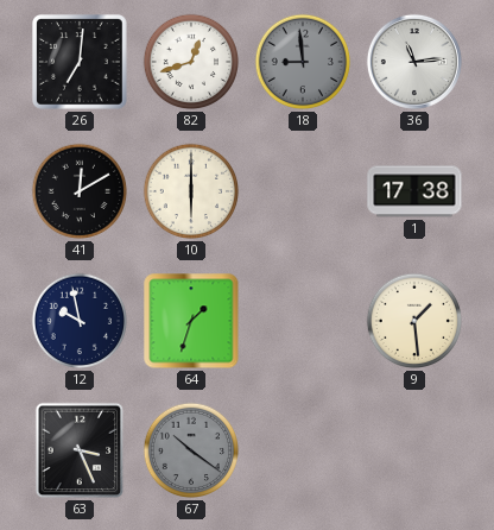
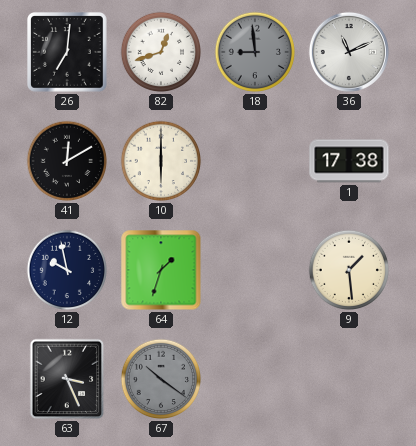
36: 11:14 -> 11:11
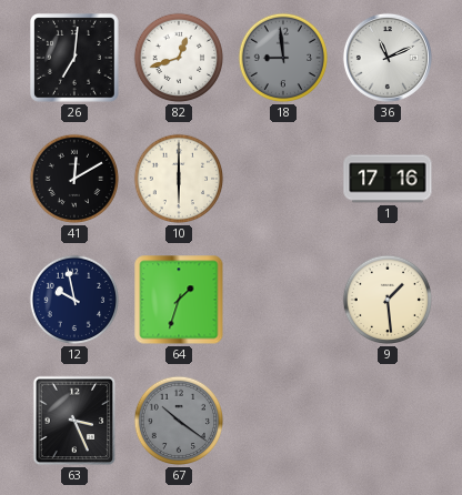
1: 17:38 -> 17:16
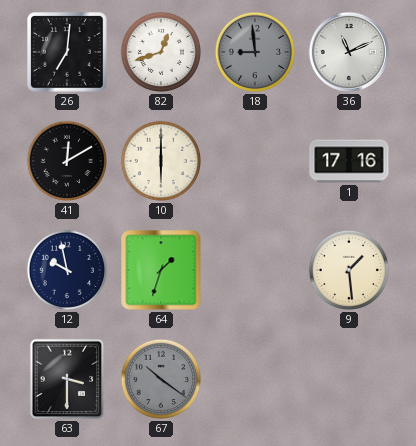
63: 3:26 -> 3:30
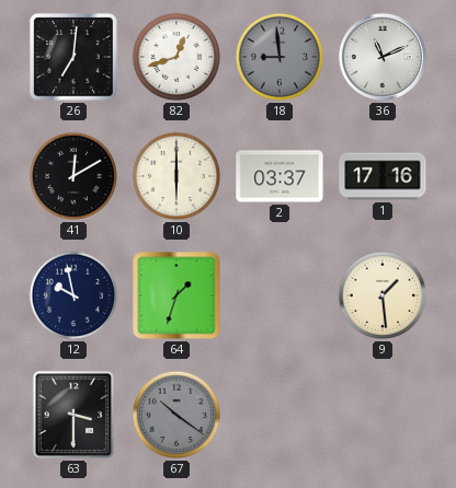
2: none -> 03:37
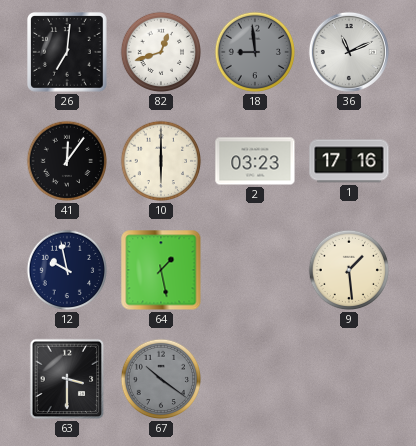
41: 12:10 -> 12:06
2: 03:37 -> 03:23
64: 1:33 -> 1:28
